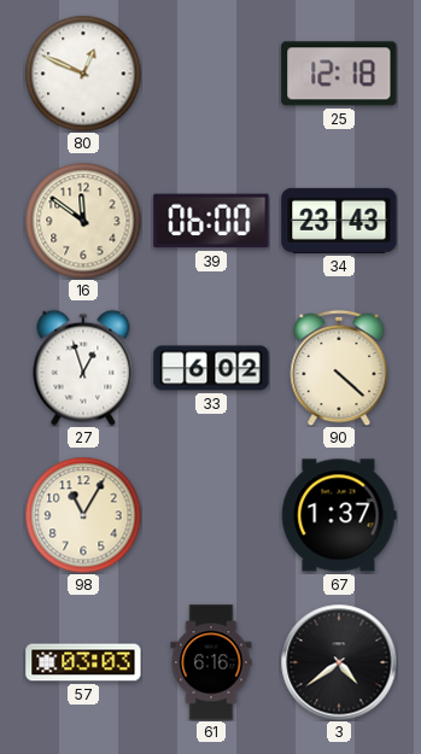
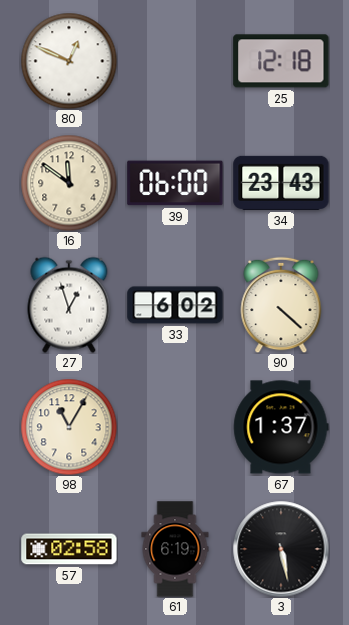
57: 03:03 -> 02:58
61: 6:16 -> 6:19
3: 4:39 -> 5:28
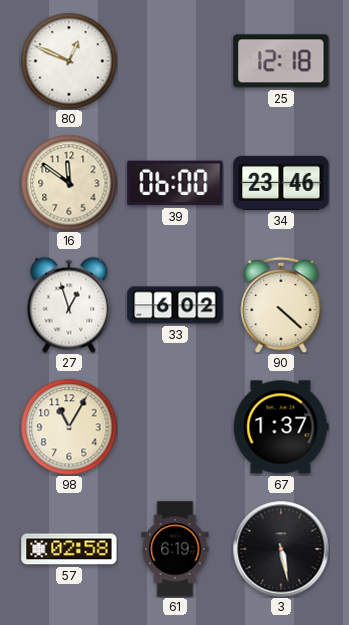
34: 23:43 -> 23:46
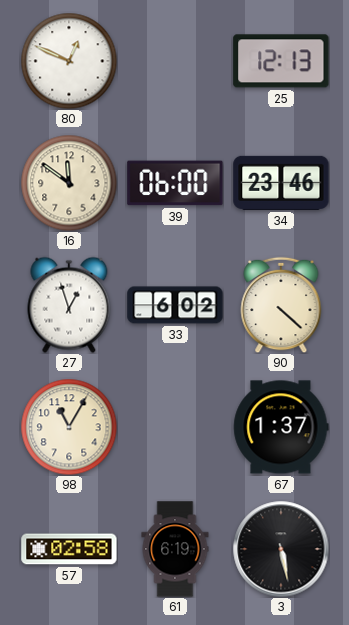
25: 12:18 -> 12:13
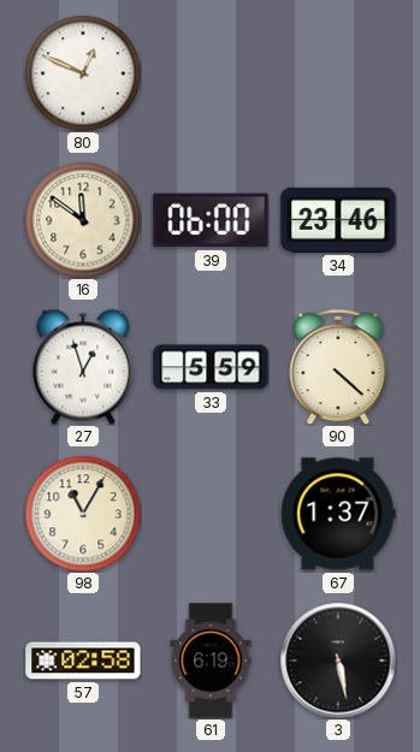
25: 12:13 -> none
33: 6:02 -> 5:59
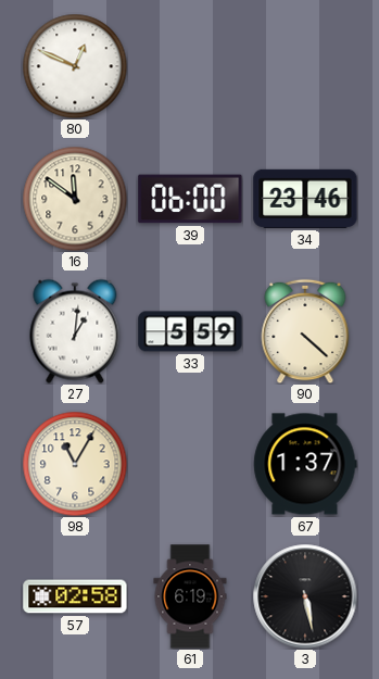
27: 12:57 -> 1:01
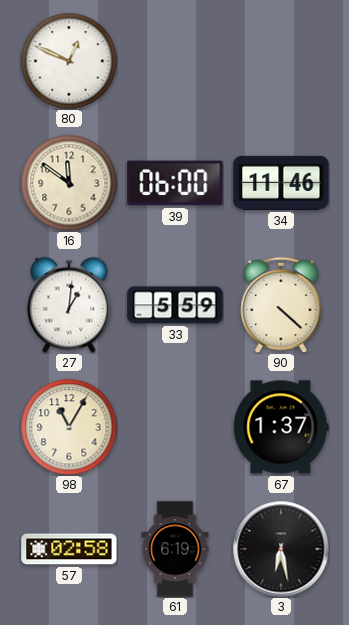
34: 23:46 -> 11:46
3: 5:28 -> 6:28
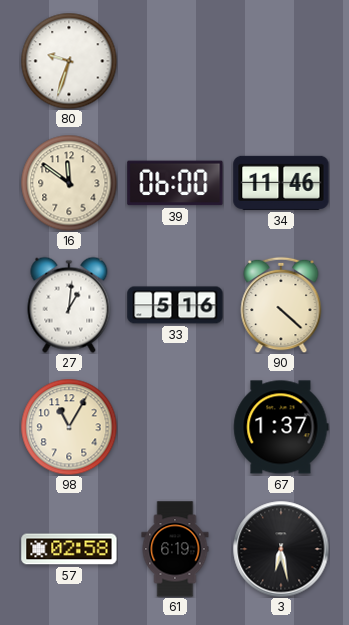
80: 12:49 -> 9:33
33: 5:59 -> 5:16
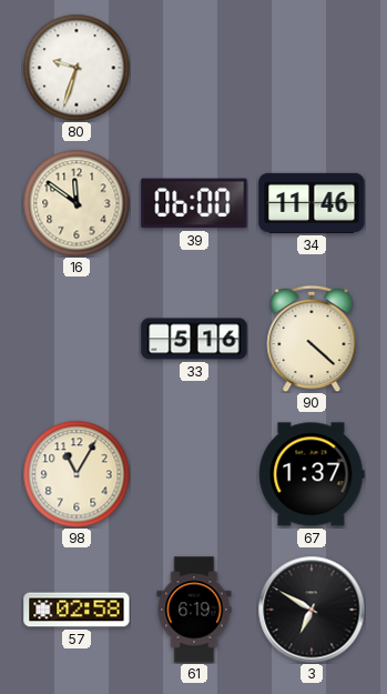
27: 1:01 -> none
3: 6:28 -> 6:50
